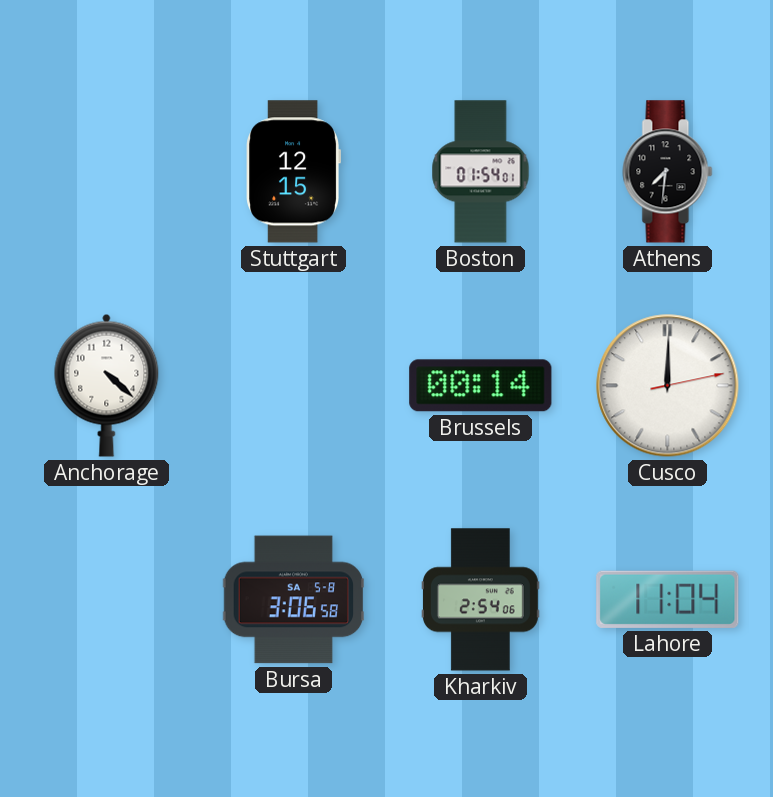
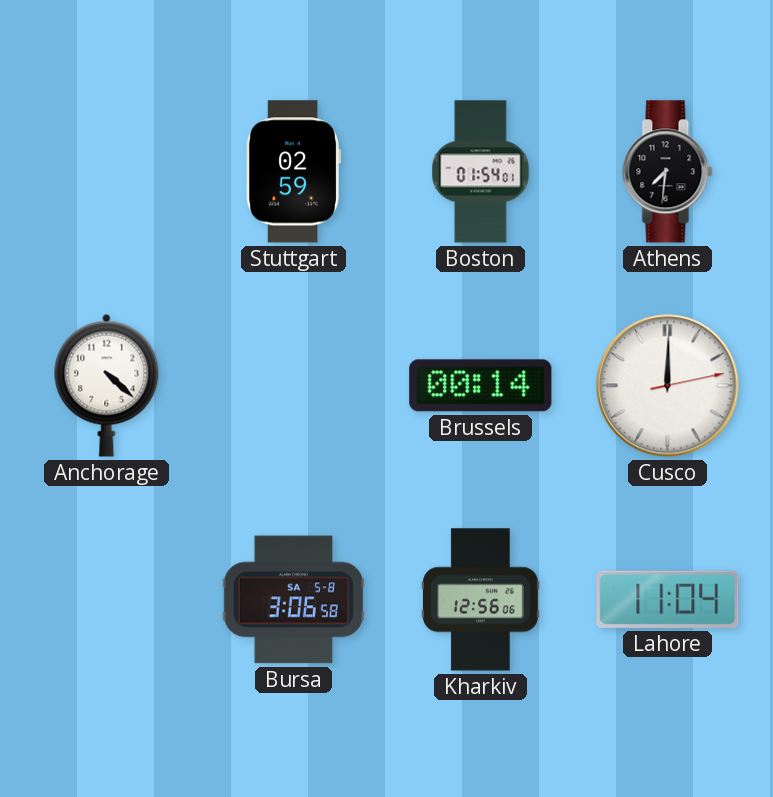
Stuttgart: 12:15 -> 02:59
Kharkiv: 2:54 -> 12:56
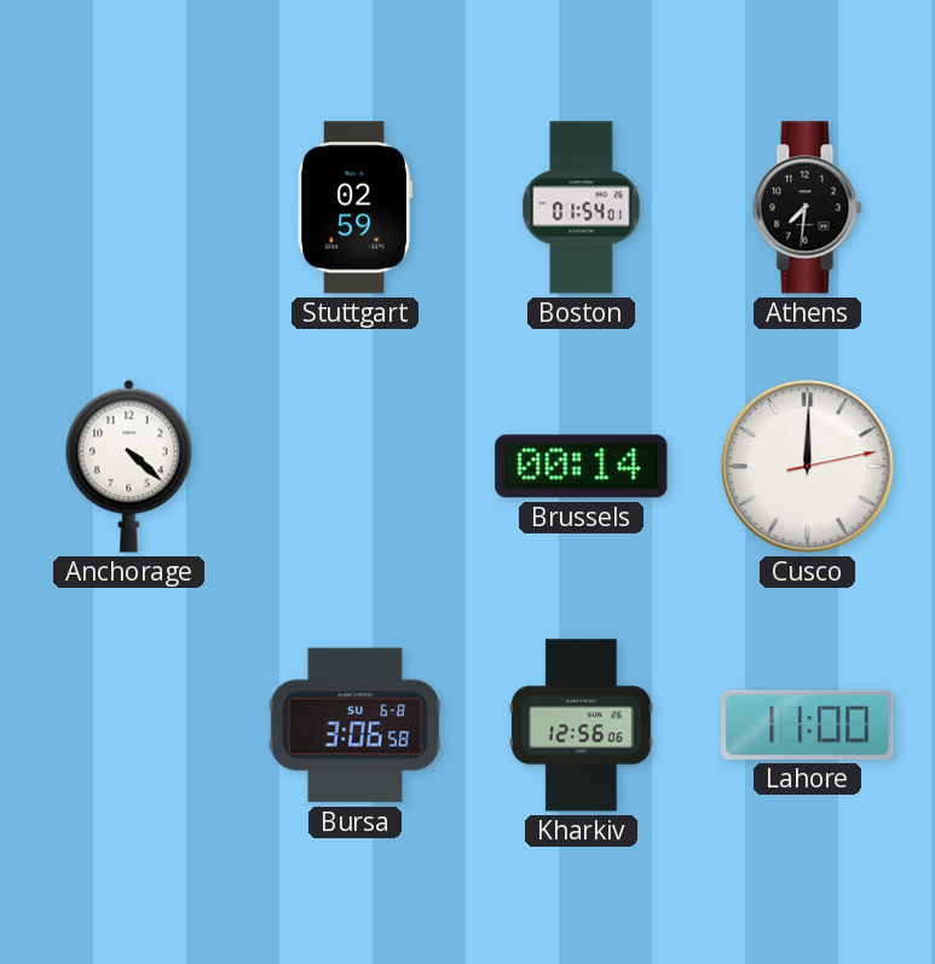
Bursa date: SA 5-8 -> SU 6-8
Lahore: 11:04 -> 11:00
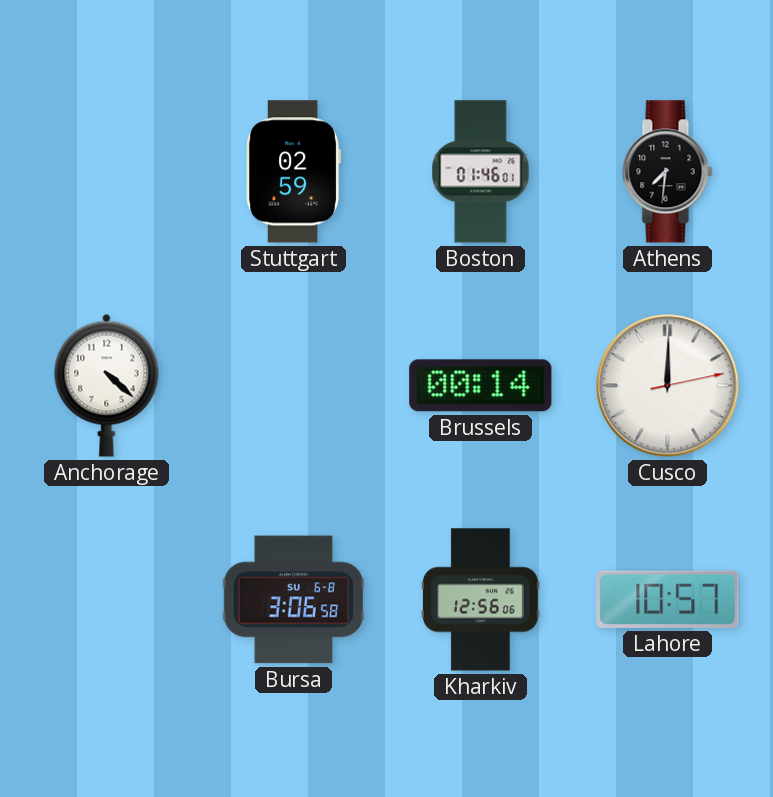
Boston: 01:54 -> 01:46
Lahore: 11:00 -> 10:57
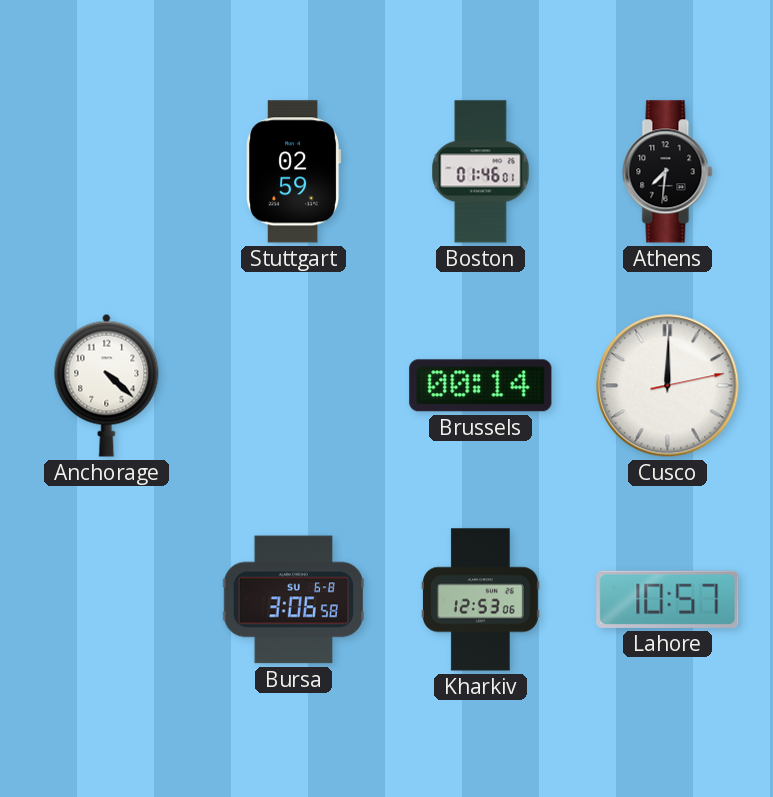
Kharkiv: 12:56 -> 12:53
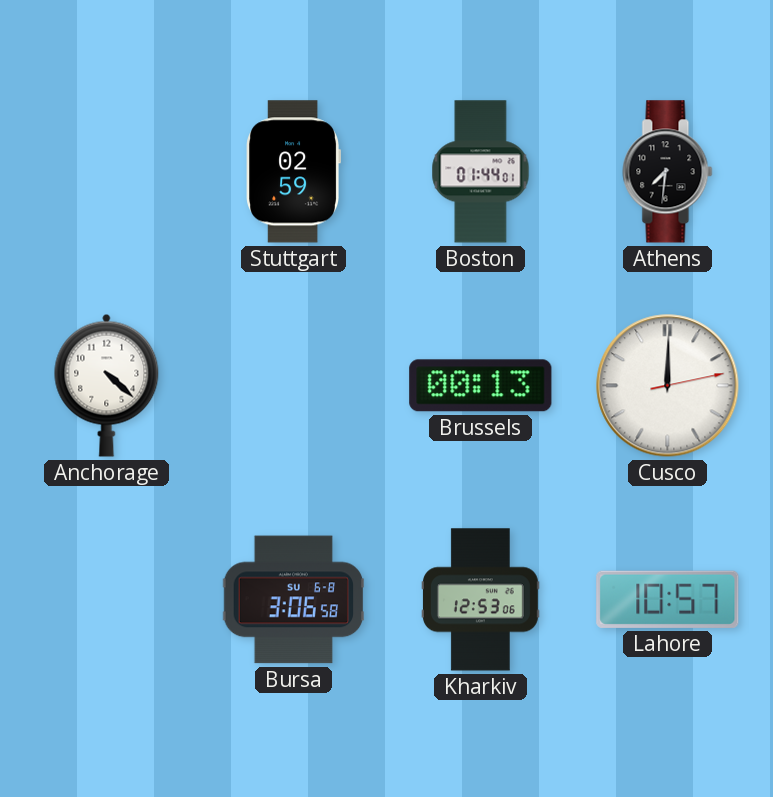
Boston: 01:46 -> 01:44
Brussels: 00:14 -> 00:13
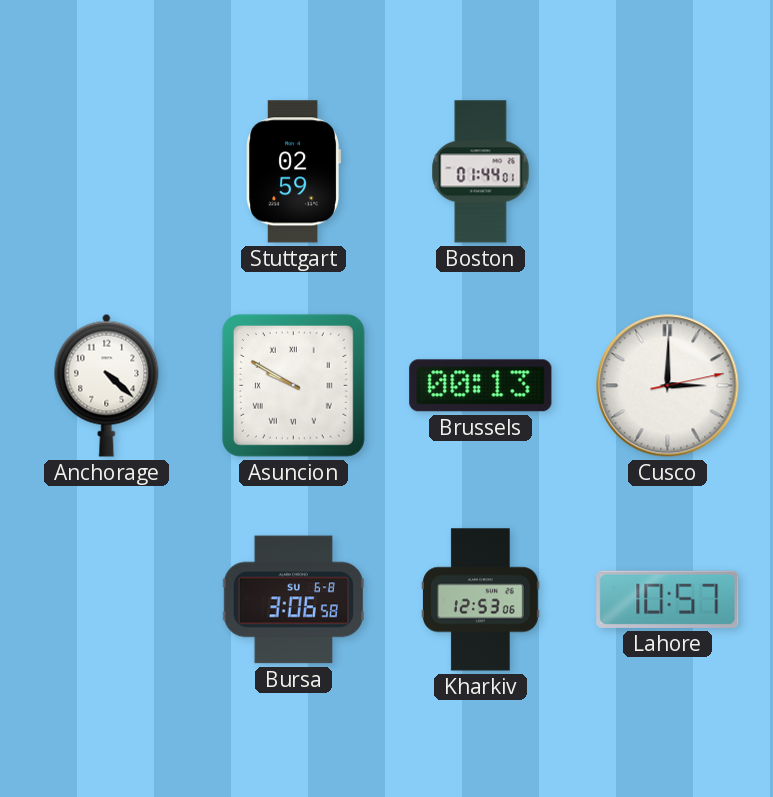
Athens: 7:31 -> none
Asuncion: none -> 9:50
Cusco: 12:00 -> 3:00
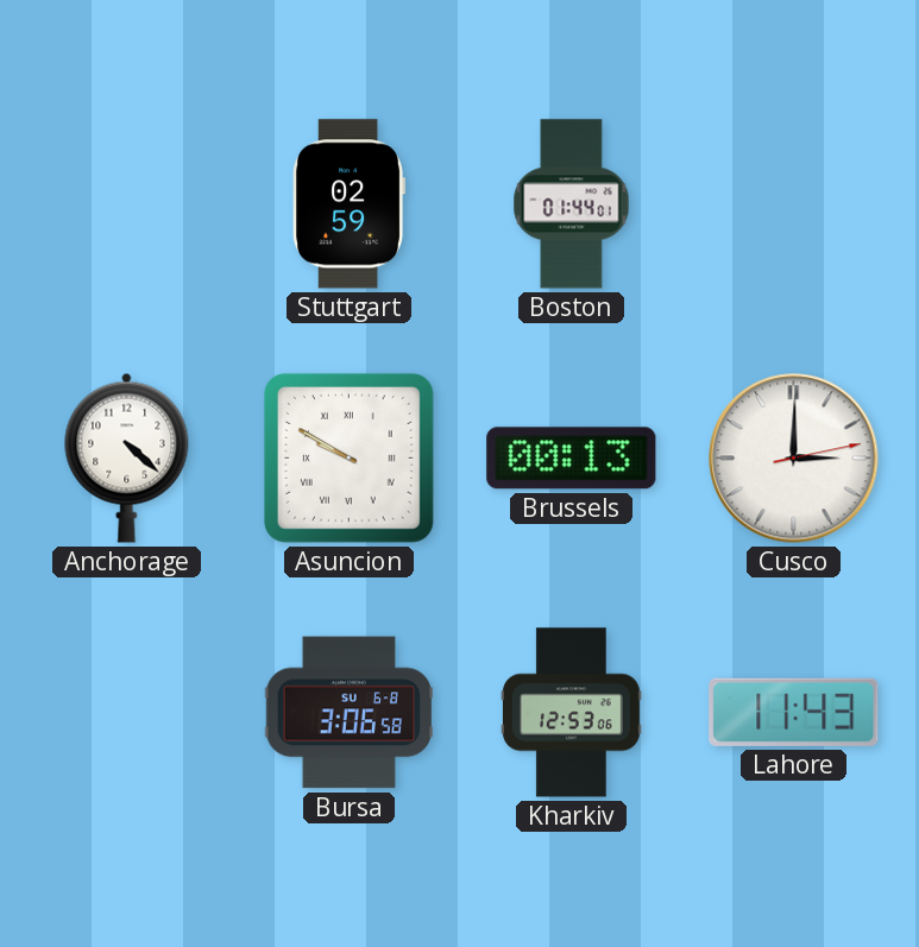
Lahore: 10:57 -> 11:43
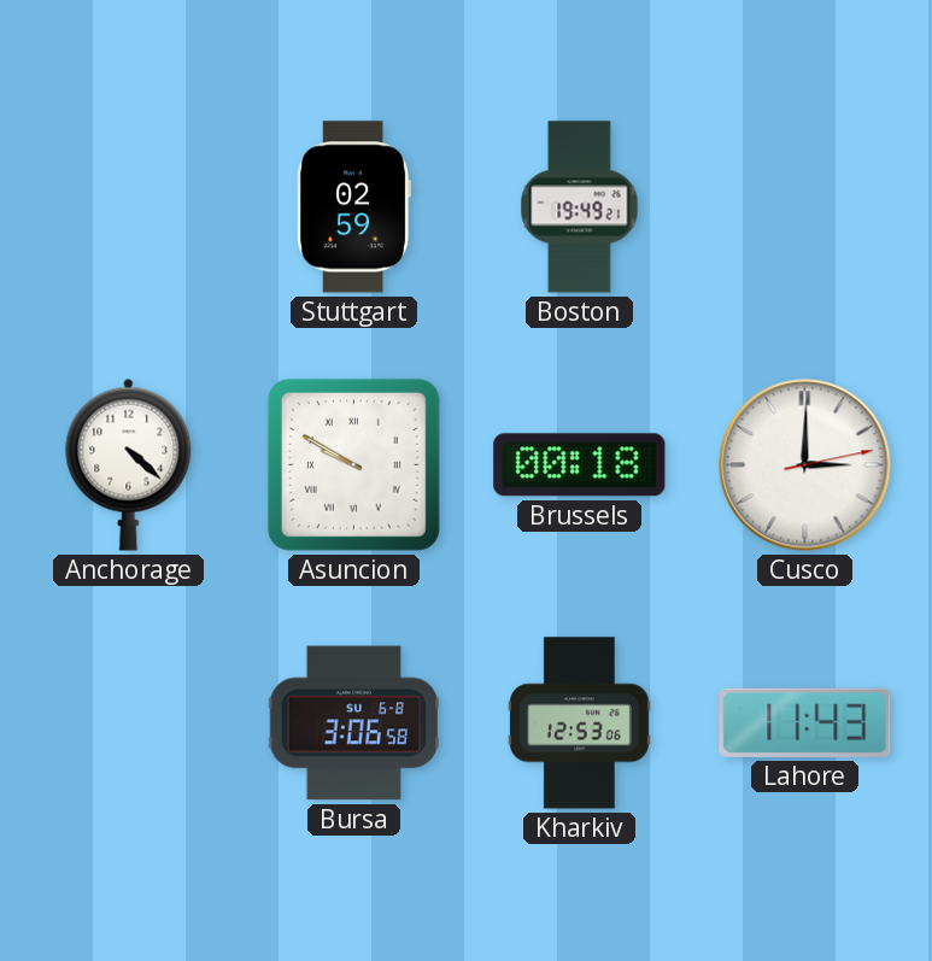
Boston: 01:44 -> 19:49
Brussels: 00:13 -> 00:18
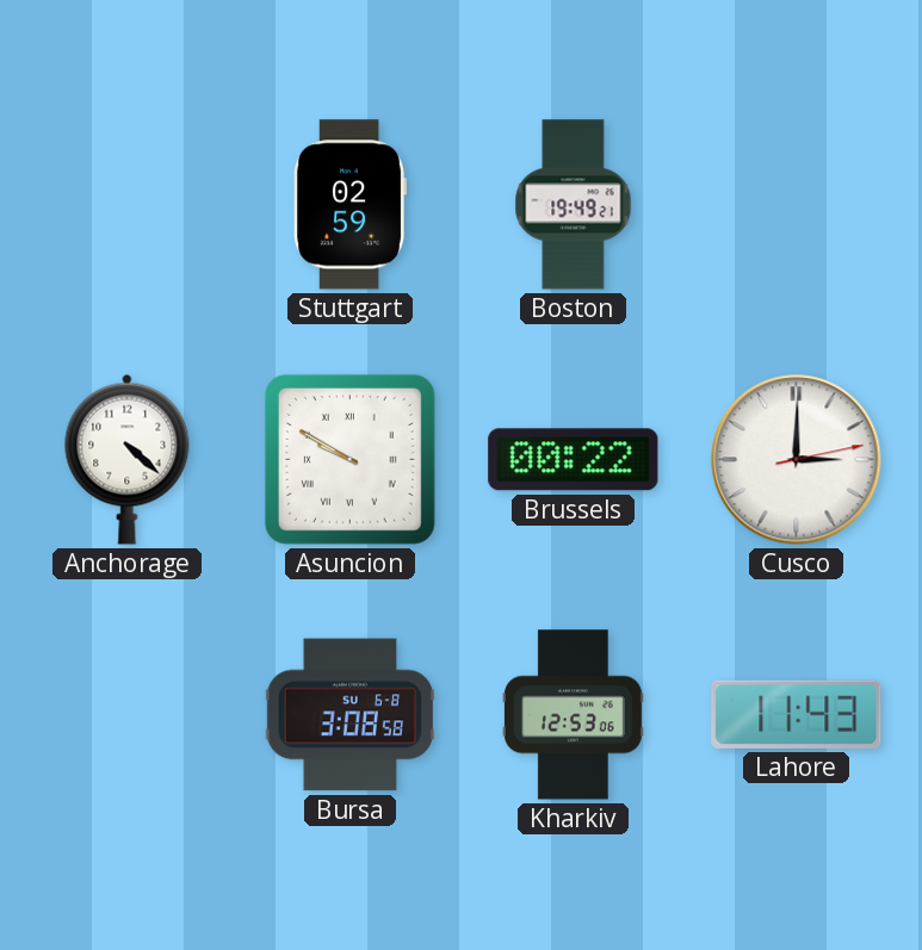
Brussels: 00:18 -> 00:22
Bursa: 3:06 -> 3:08
